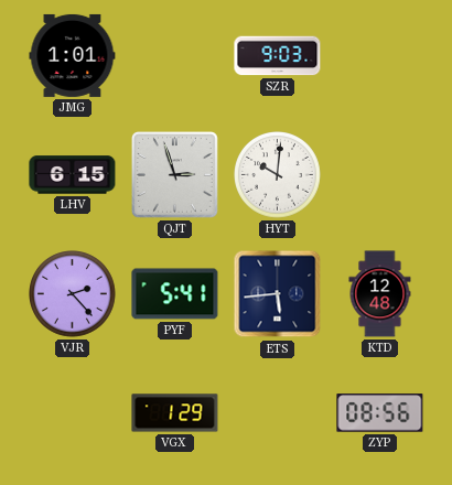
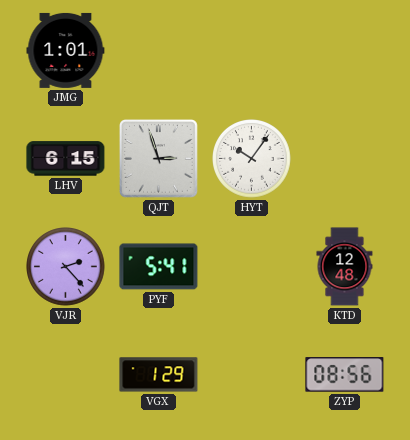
SZR: 9:03 -> none
HYT: 10:01 -> 10:06
ETS: 5:44 -> none
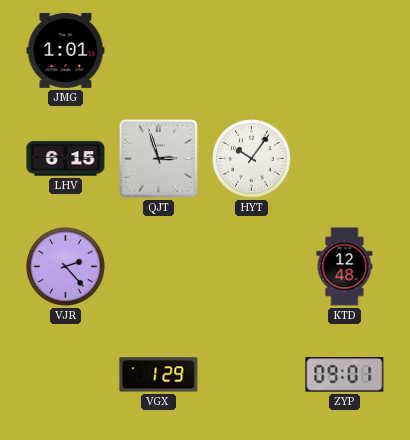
PYF: 5:41 -> none
ZYP: 08:56 -> 09:01
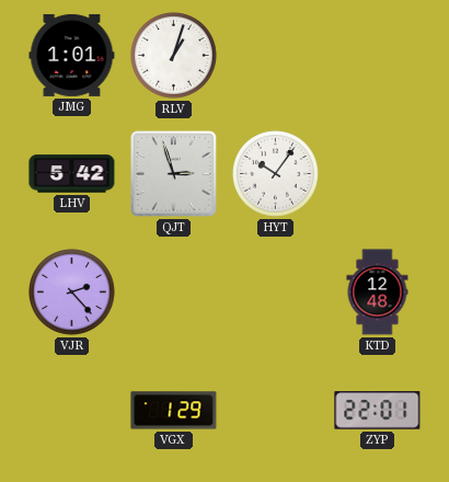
RLV: none -> 1:03
LHV: 6:15 -> 5:42
ZYP: 09:01 -> 22:01
